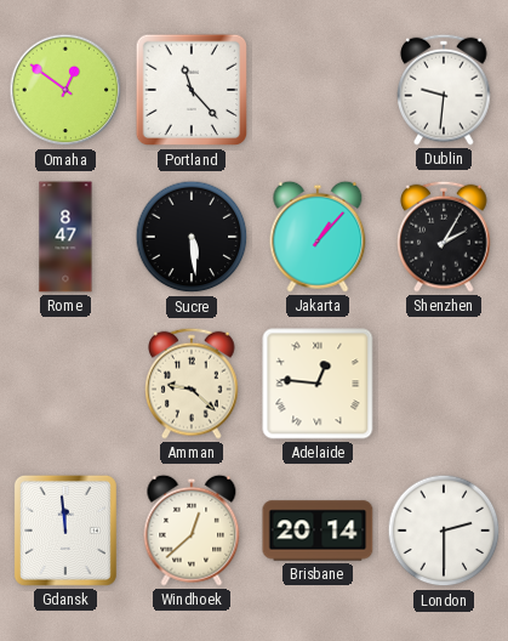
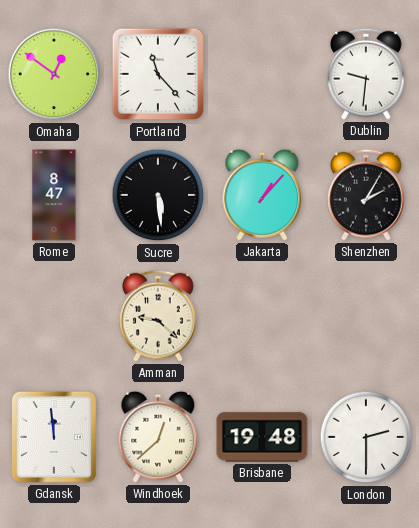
Adelaide: 12:46 -> none
Brisbane: 20:14 -> 19:48
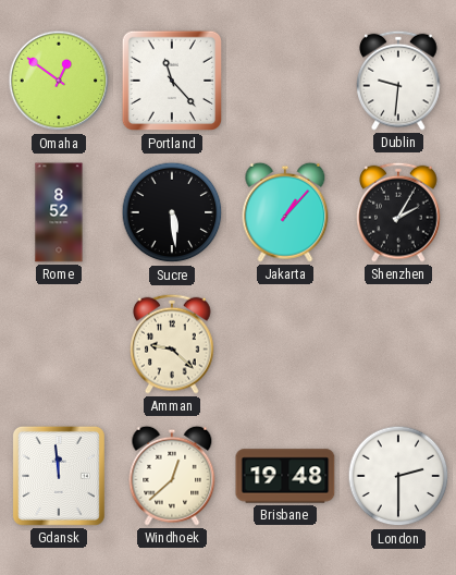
Rome: 8:47 -> 8:52
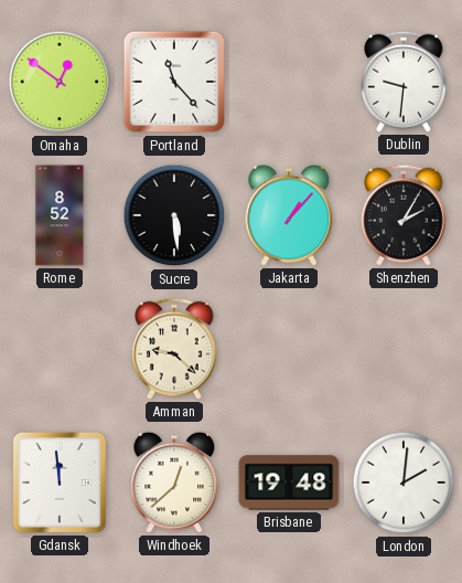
London: 2:30 -> 2:01
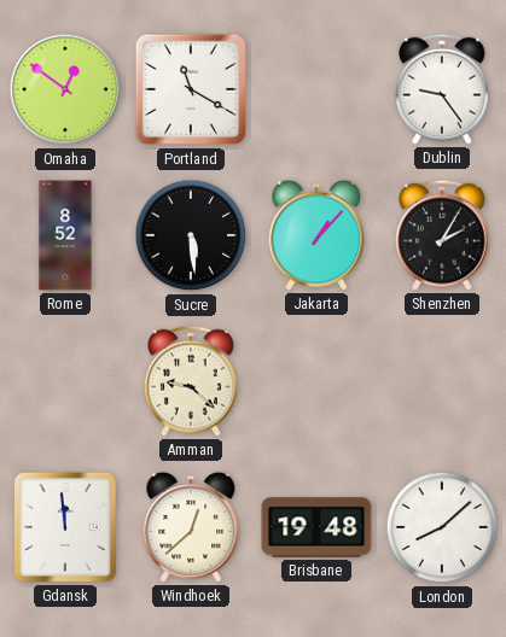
Portland: 11:23 -> 11:20
Dublin: 9:31 -> 9:24
London: 2:01 -> 8:08
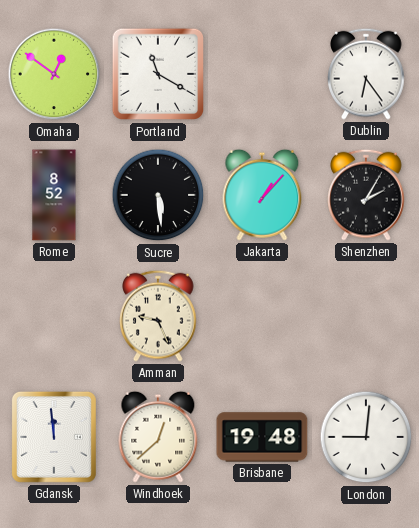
Dublin: 9:24 -> 6:24
Amman: 9:22 -> 9:26
London: 8:08 -> 9:01
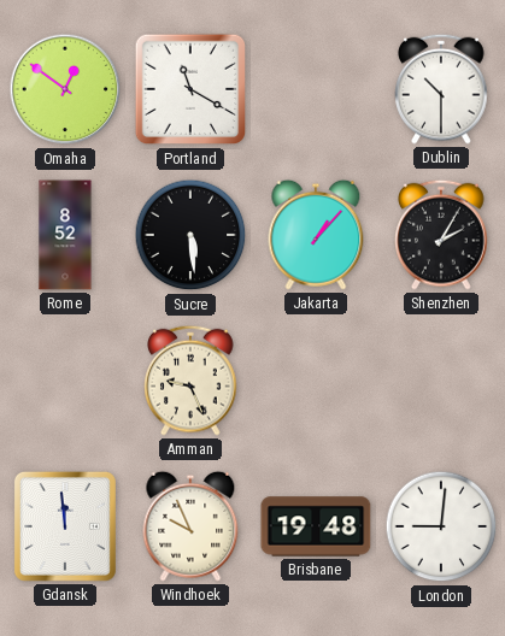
Dublin: 6:24 -> 10:30
Windhoek: 12:38 -> 9:56
